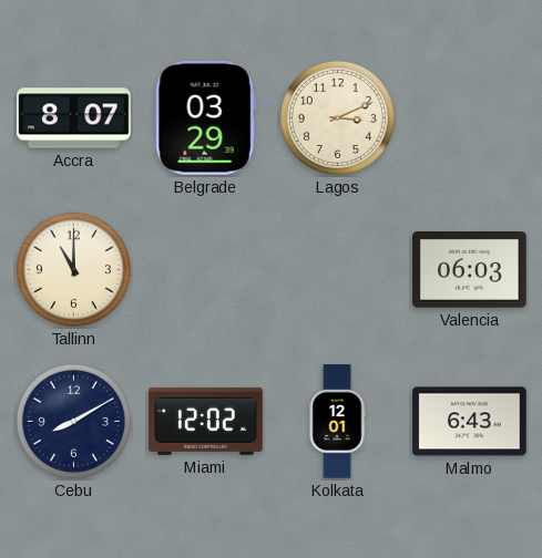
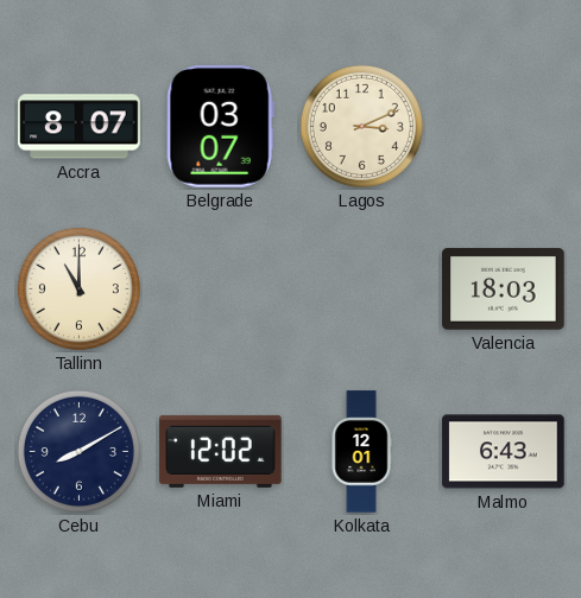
Belgrade: 03:29 -> 03:07
Valencia: 06:03 -> 18:03
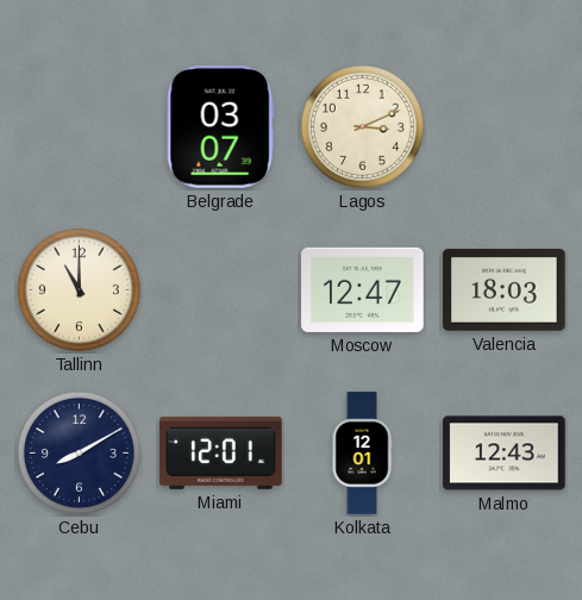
Accra: 8:07 -> none
Moscow: none -> 12:47
Miami: 12:02 -> 12:01
Malmo: 6:43 -> 12:43
